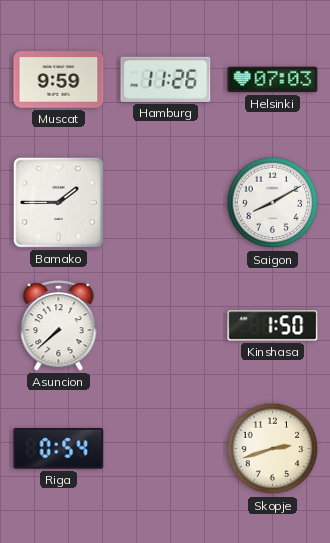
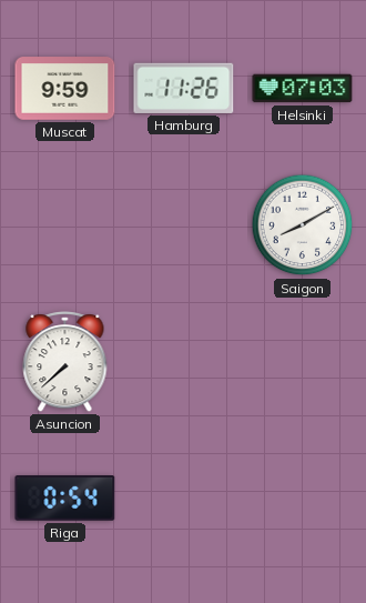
Bamako: 1:45 -> none
Kinshasa: 1:50 -> none
Skopje: 2:42 -> none
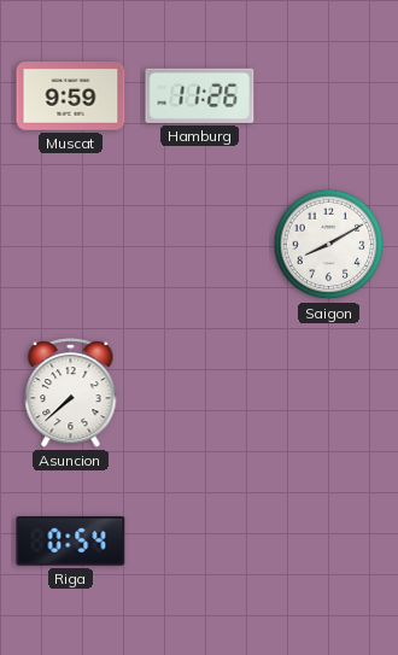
Helsinki: 07:03 -> none
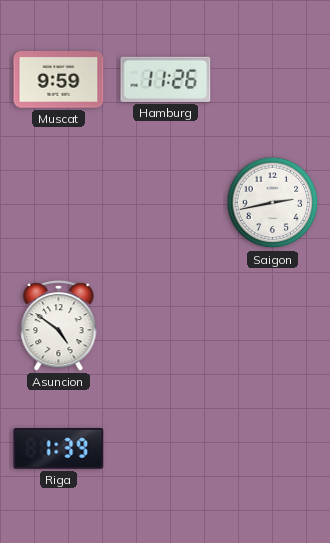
Saigon: 8:10 -> 2:43
Asuncion: 7:38 -> 4:51
Riga: 0:54 -> 1:39
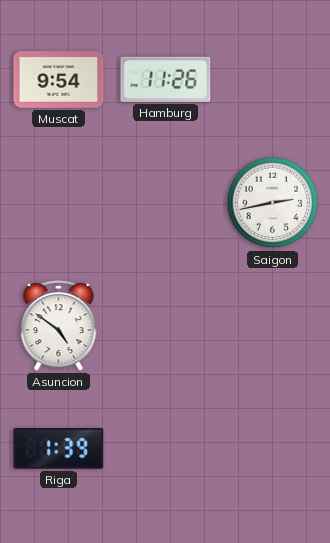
Muscat: 9:59 -> 9:54
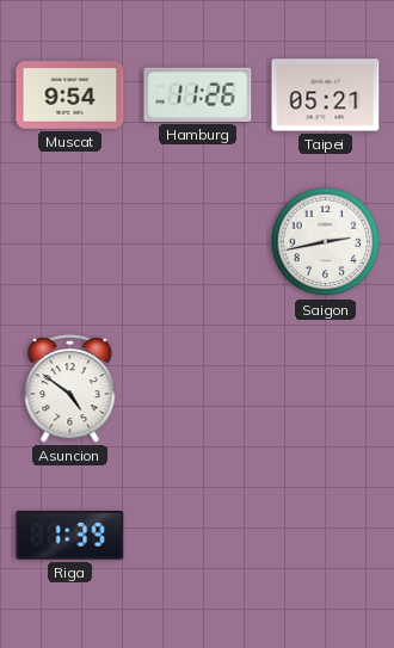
Taipei: none -> 05:21
